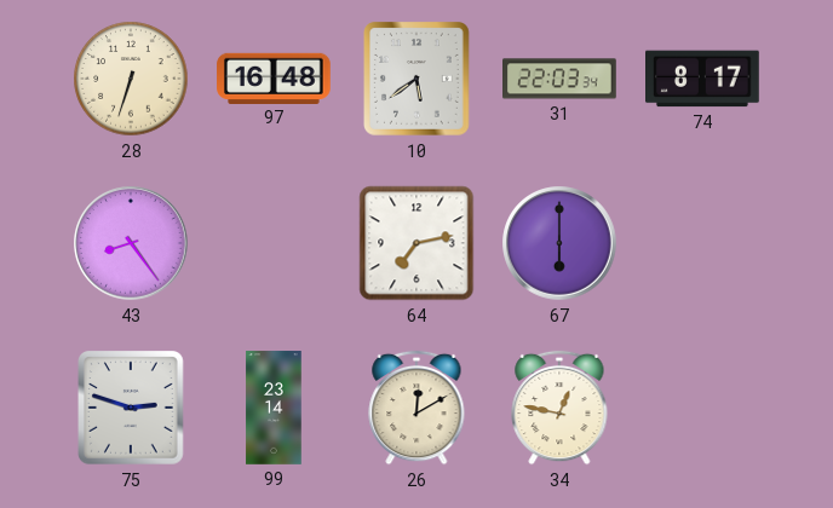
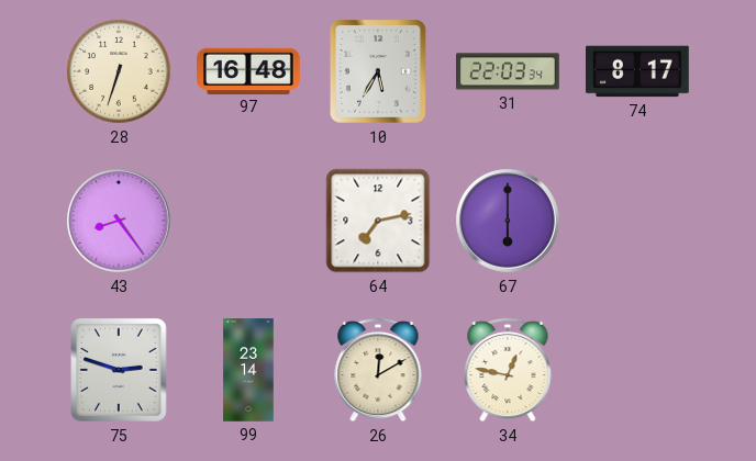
10: 5:39 -> 5:35
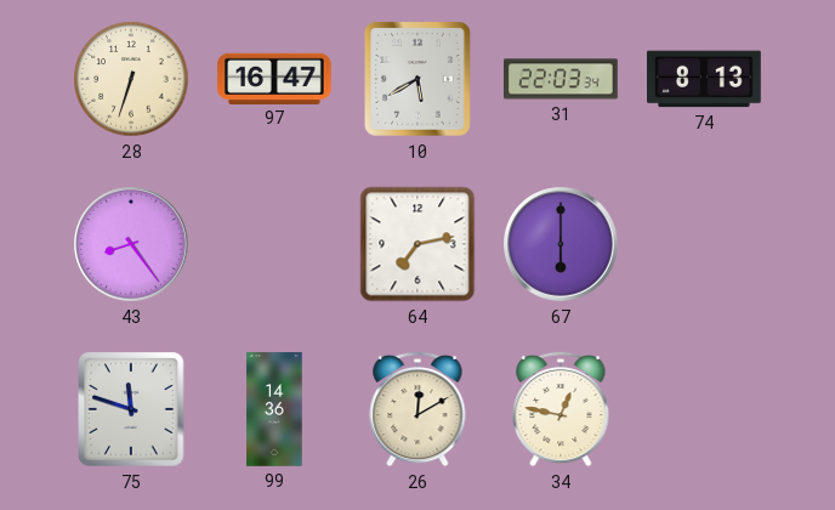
97: 16:48 -> 16:47
10: 5:35 -> 5:40
74: 8:17 -> 8:13
75: 2:48 -> 11:48
99: 23:14 -> 14:36
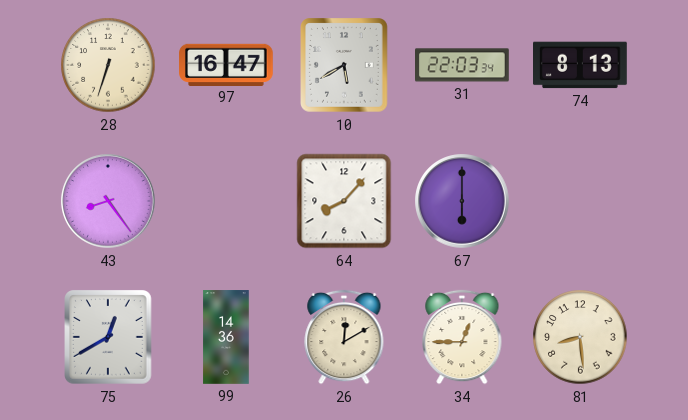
64: 7:13 -> 8:07
75: 11:48 -> 12:40
34: 12:47 -> 12:45
81: none -> 8:29
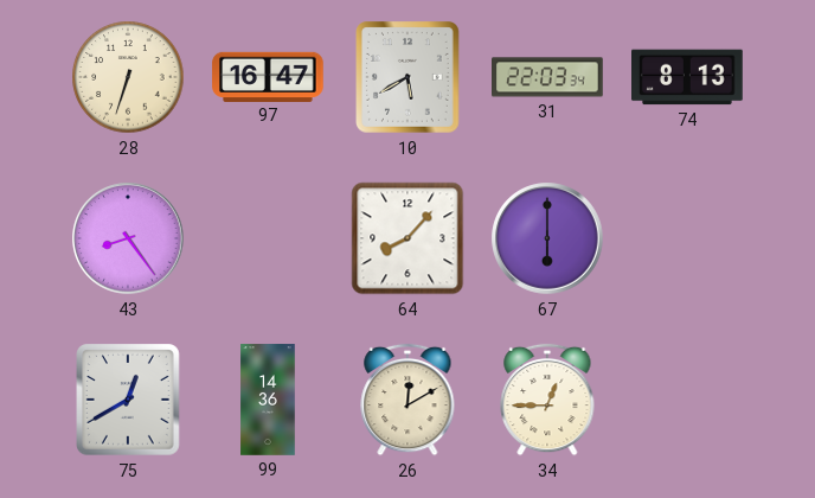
81: 8:29 -> none
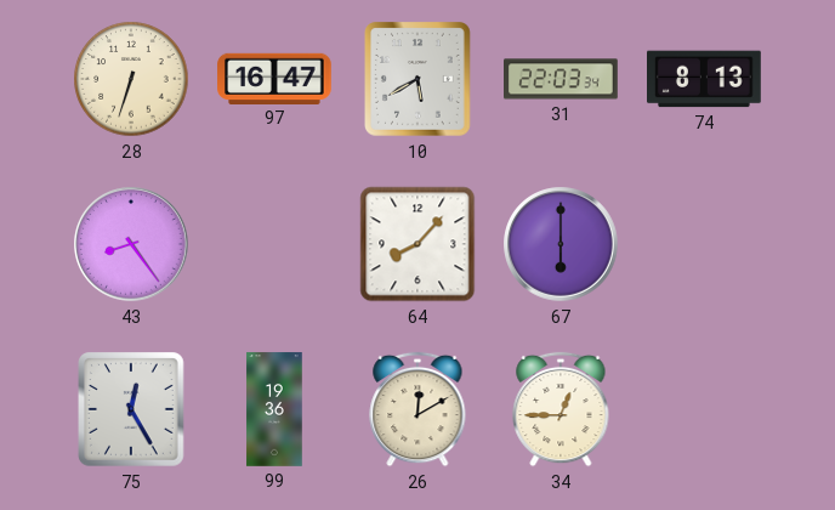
75: 12:40 -> 12:25
99: 14:36 -> 19:36
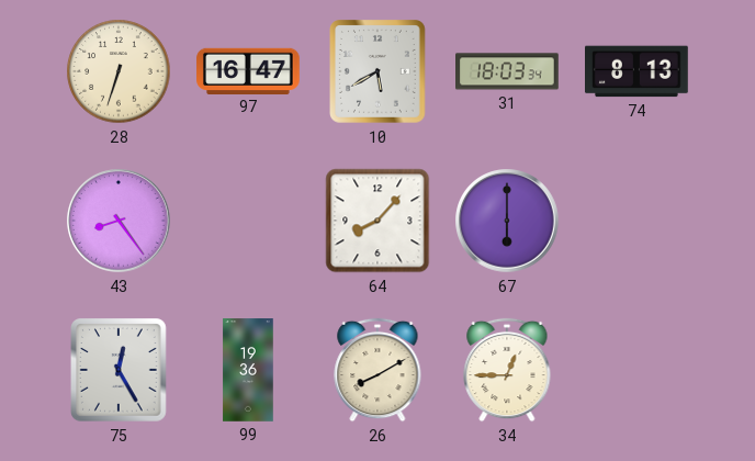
31: 22:03 -> 18:03
26: 12:10 -> 8:10
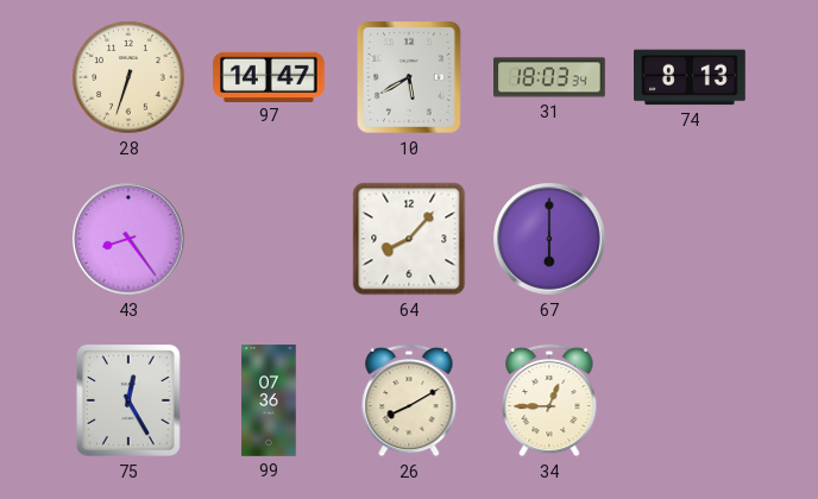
97: 16:47 -> 14:47
99: 19:36 -> 07:36
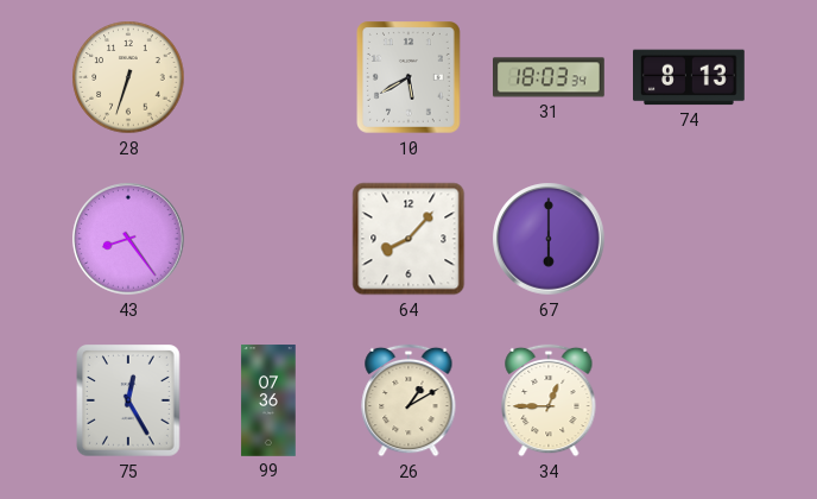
97: 14:47 -> none
26: 8:10 -> 1:10
